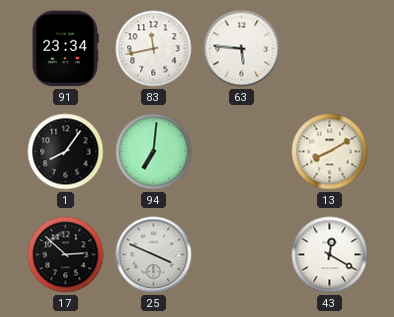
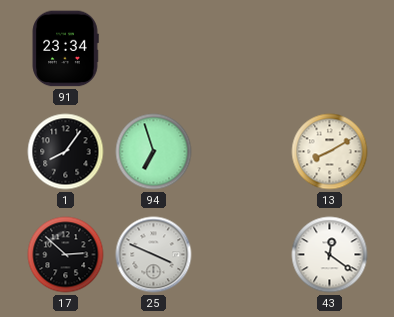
83: 11:43 -> none
63: 5:46 -> none
94: 7:01 -> 6:57
43: 12:20 -> 12:21
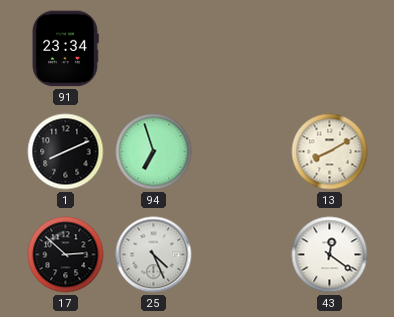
1: 8:06 -> 8:11
25: 3:49 -> 4:26
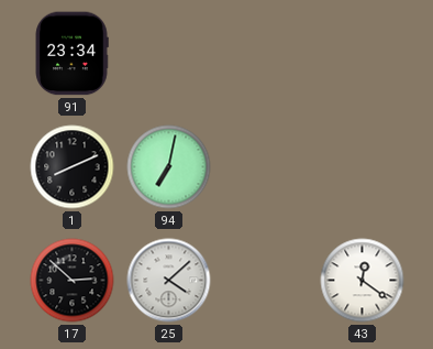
94: 6:57 -> 7:02
13: 8:10 -> none
25: 4:26 -> 4:08
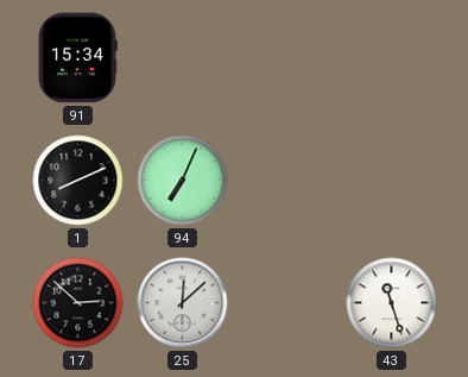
91: 23:34 -> 15:34
94: 7:02 -> 7:04
25: 4:08 -> 12:08
43: 12:21 -> 11:27
